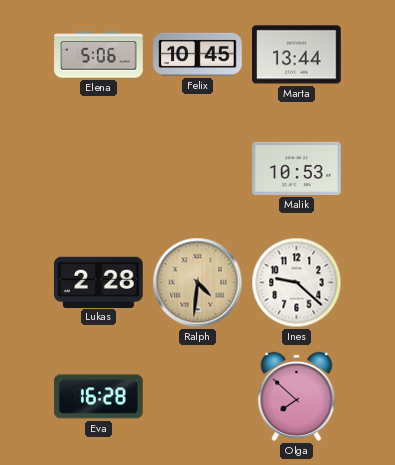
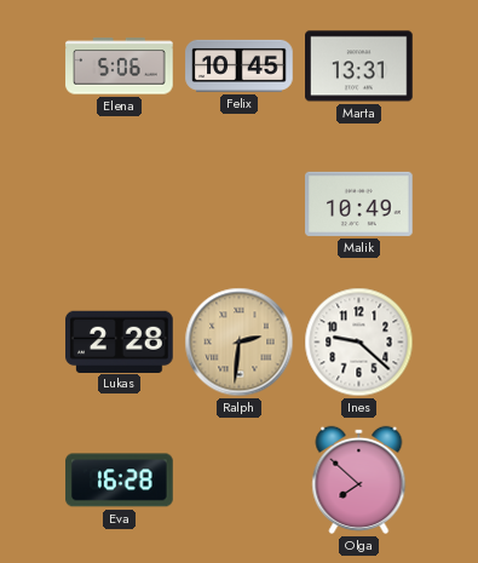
Marta: 13:44 -> 13:31
Malik: 10:53 -> 10:49
Ralph: 4:31 -> 2:31
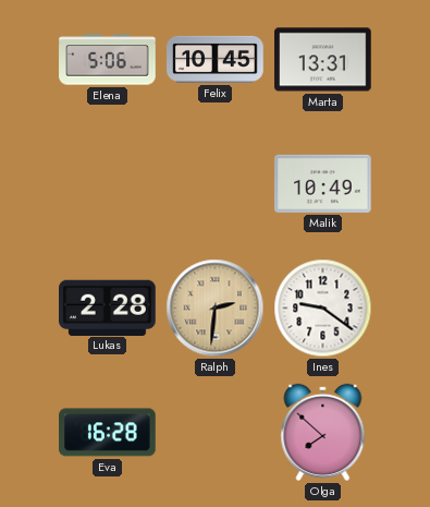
Ines: 9:22 -> 9:21
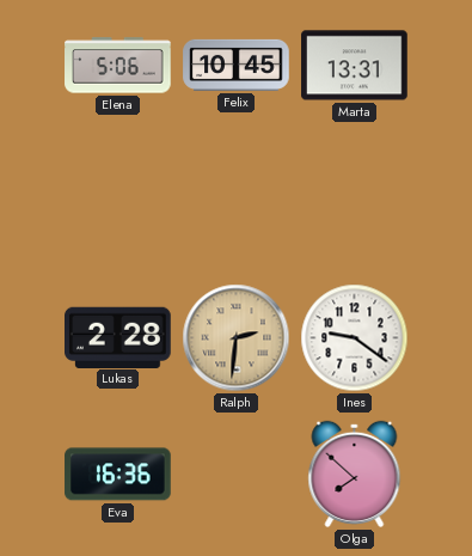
Malik: 10:49 -> none
Eva: 16:28 -> 16:36
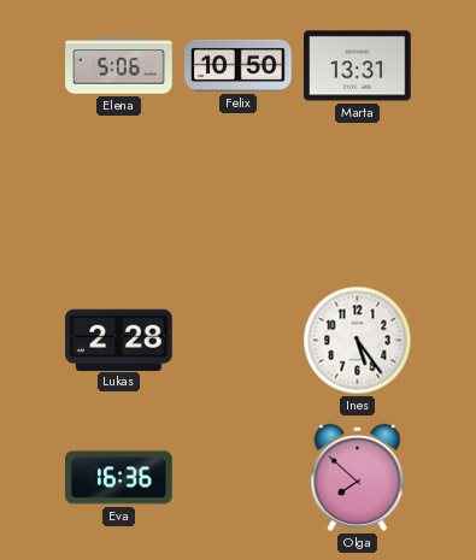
Felix: 10:45 -> 10:50
Ralph: 2:31 -> none
Ines: 9:21 -> 5:24
